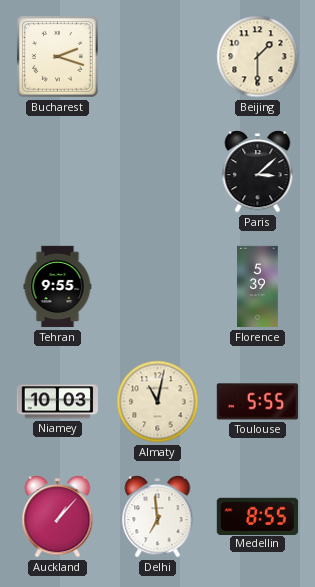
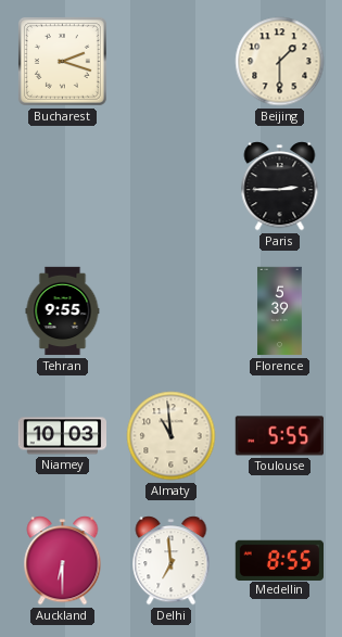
Paris: 3:08 -> 2:45
Almaty: 11:02 -> 10:59
Auckland: 1:07 -> 6:30
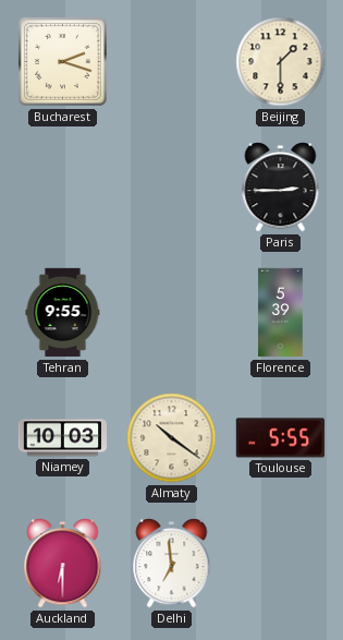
Almaty: 10:59 -> 10:21
Medellin: 8:55 -> none
